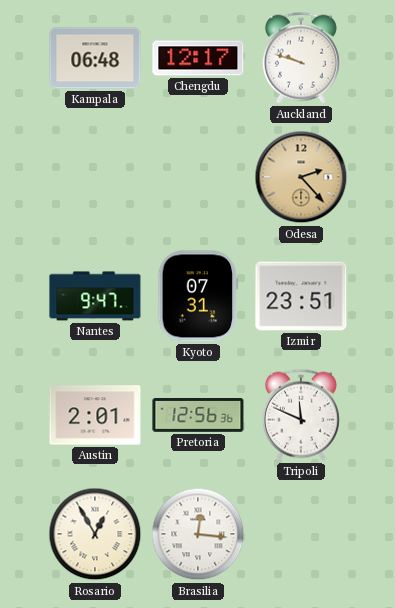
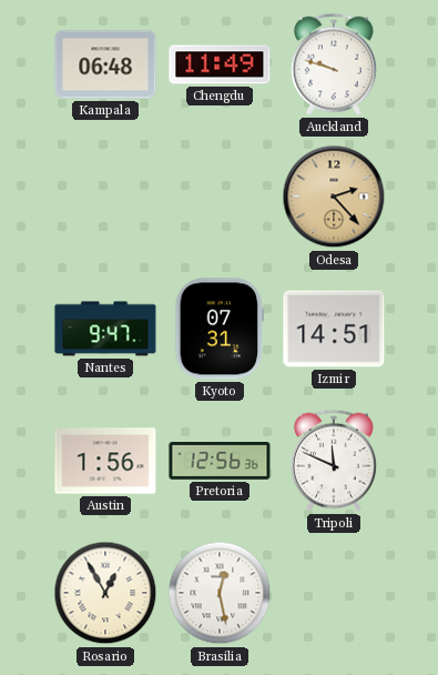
Chengdu: 12:17 -> 11:49
Izmir: 23:51 -> 14:51
Austin: 2:01 -> 1:56
Brasilia: 12:16 -> 12:28
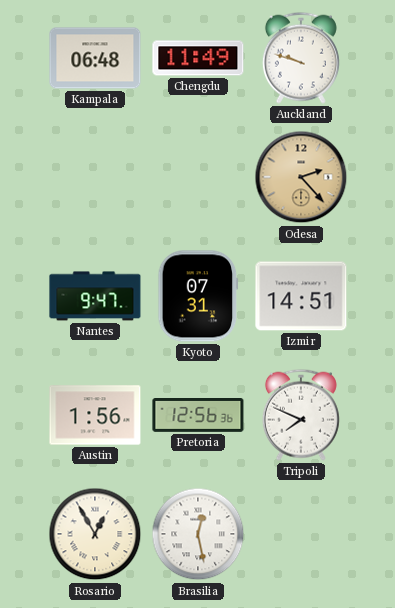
Tripoli: 11:49 -> 7:49
